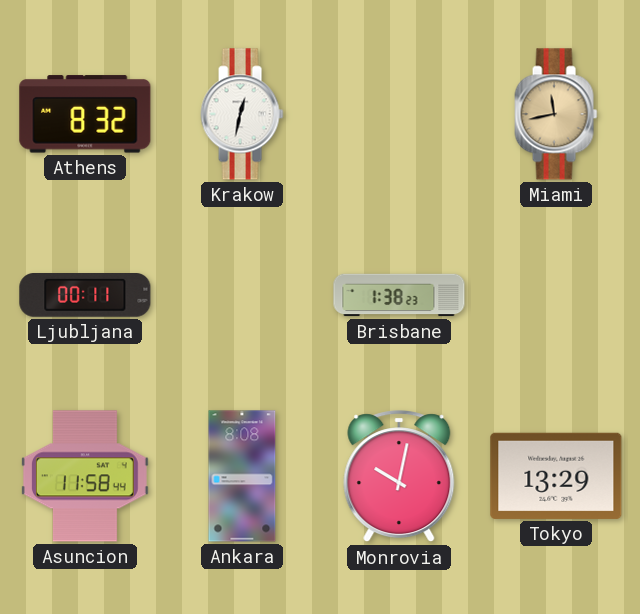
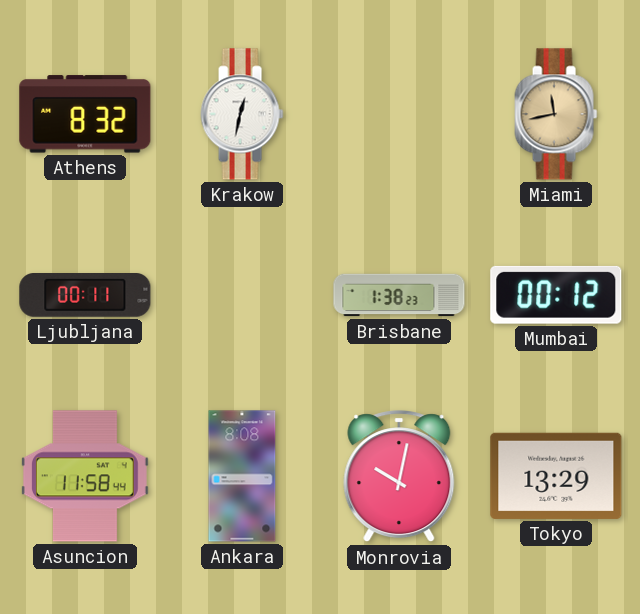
Mumbai: none -> 00:12
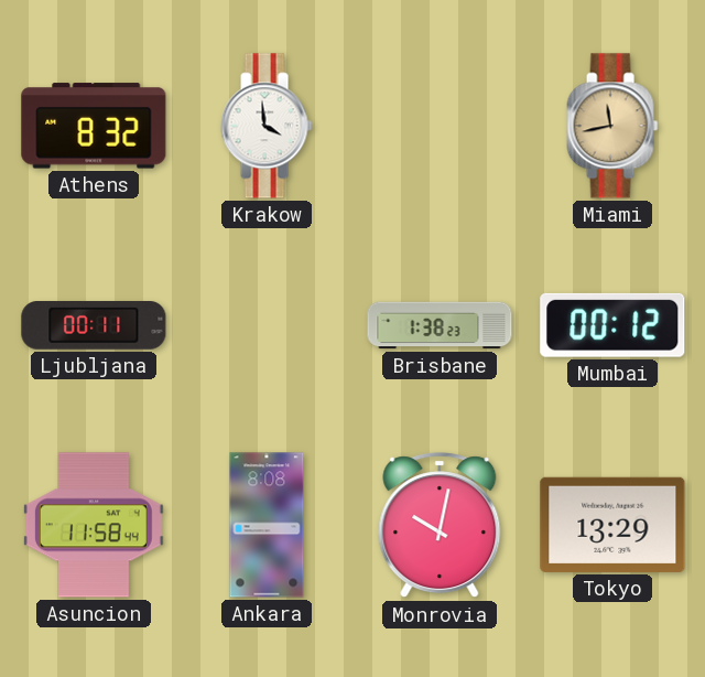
Krakow: 12:32 -> 3:59
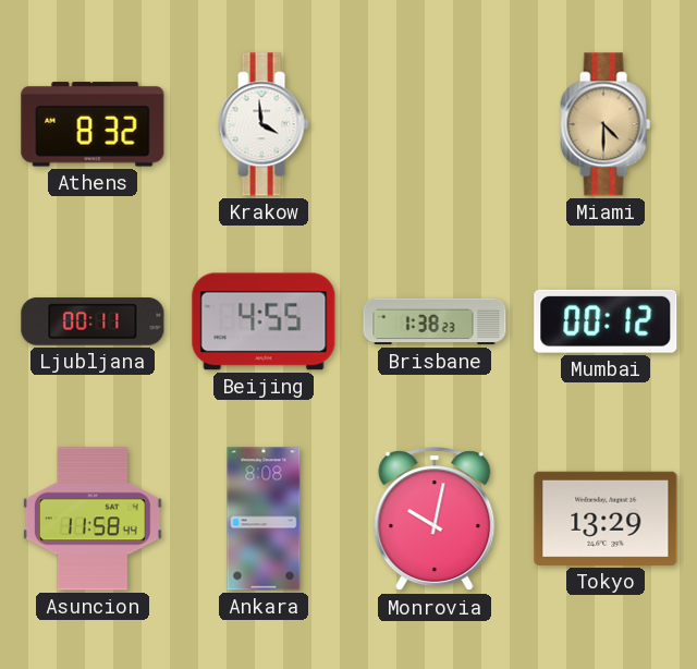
Miami: 11:43 -> 4:30
Beijing: none -> 4:55
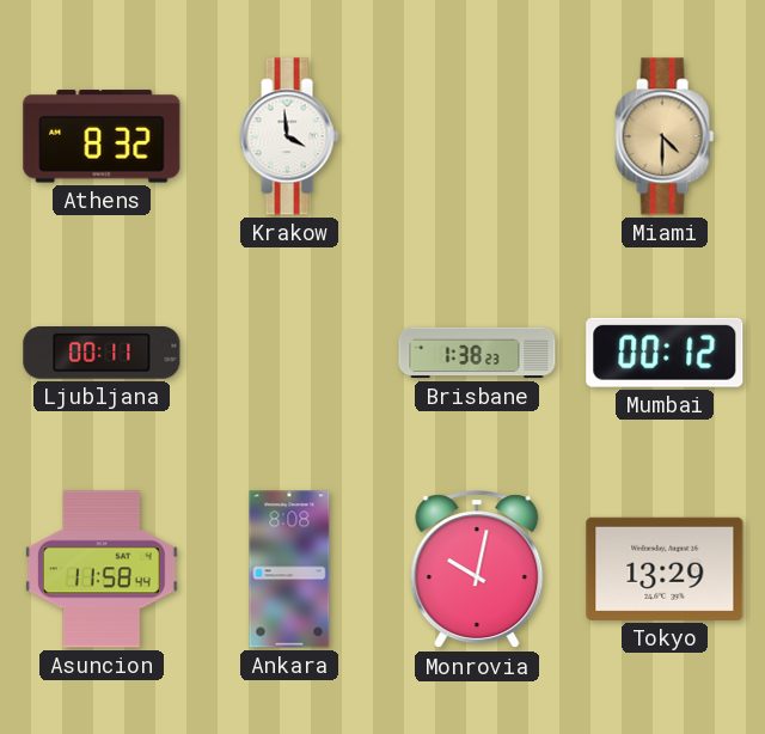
Beijing: 4:55 -> none
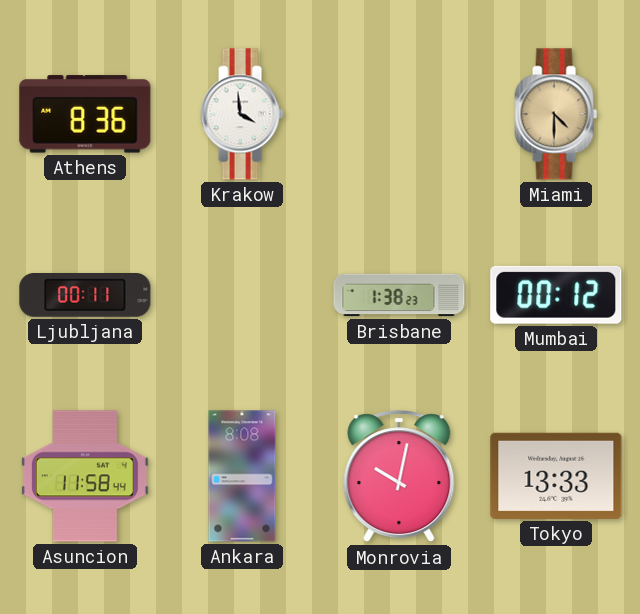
Athens: 8:32 -> 8:36
Tokyo: 13:29 -> 13:33
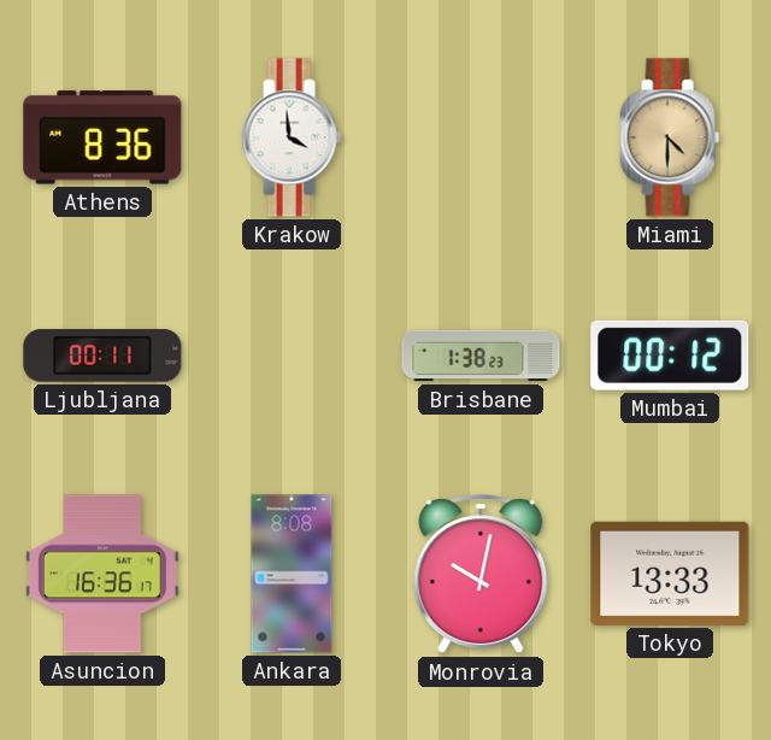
Asuncion: 11:58 -> 16:36
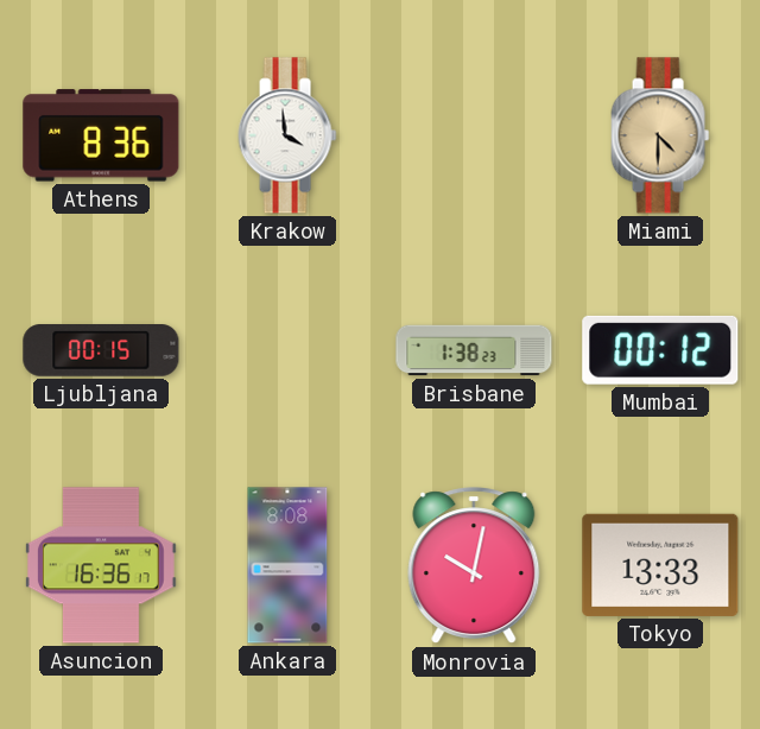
Ljubljana: 00:11 -> 00:15
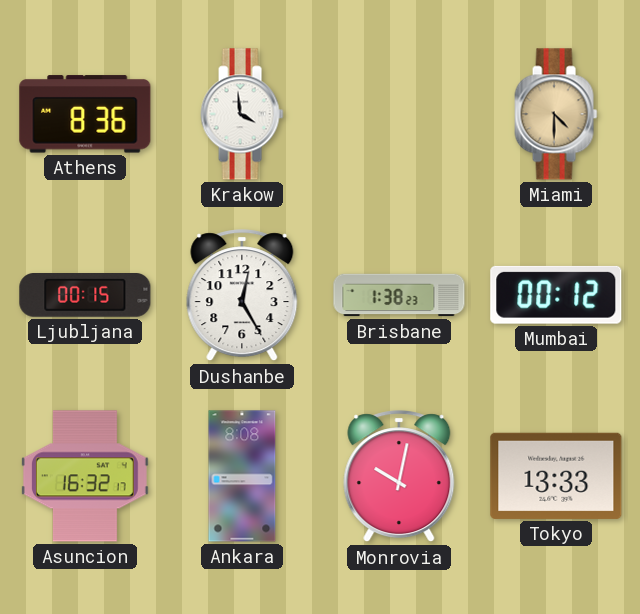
Dushanbe: none -> 12:25
Asuncion: 16:36 -> 16:32
